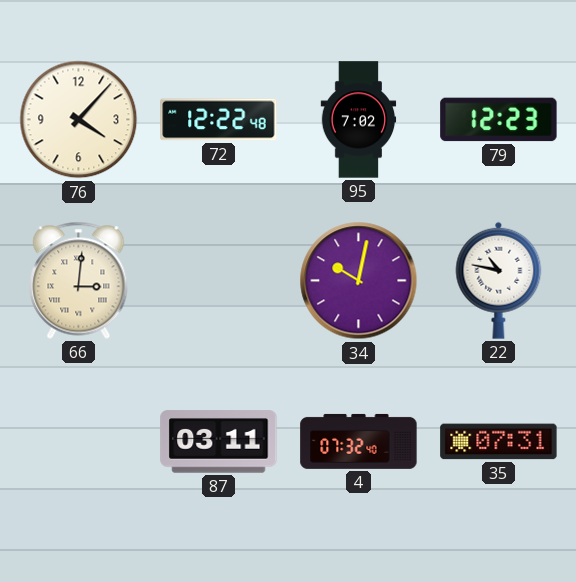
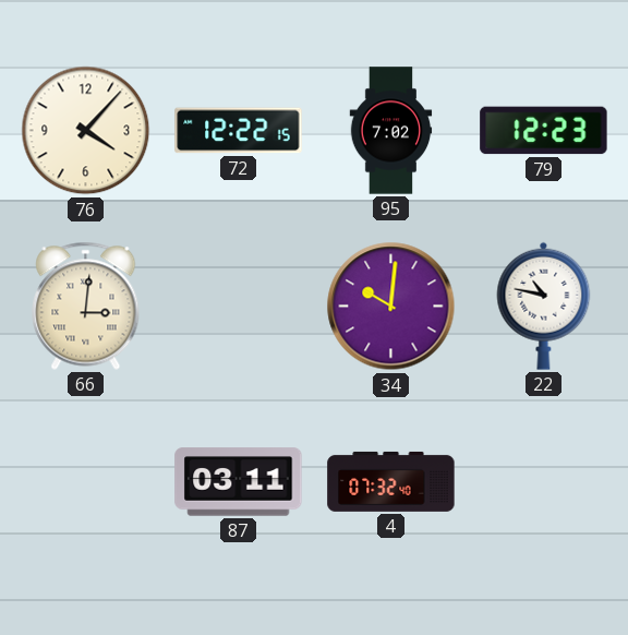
72: 12:22:48 -> 12:22:15
34: 10:02 -> 10:01
35: 07:31 -> none
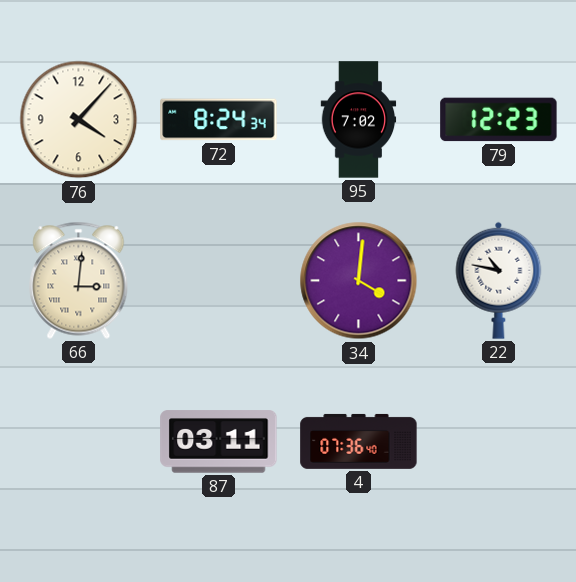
72: 12:22 -> 8:24
34: 10:01 -> 4:01
4: 07:32 -> 07:36
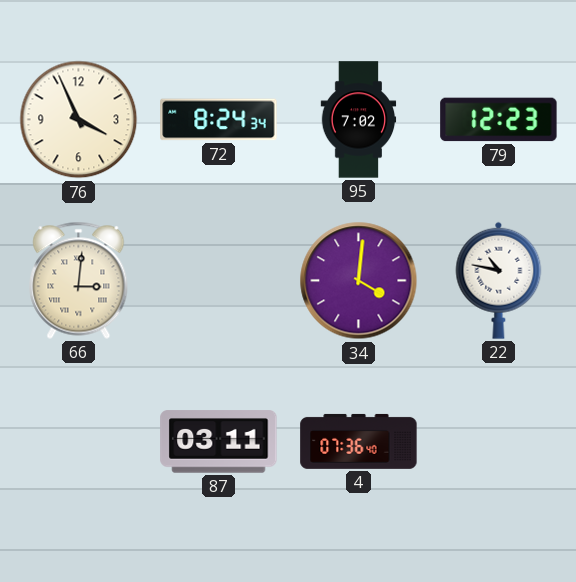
76: 4:07 -> 3:56
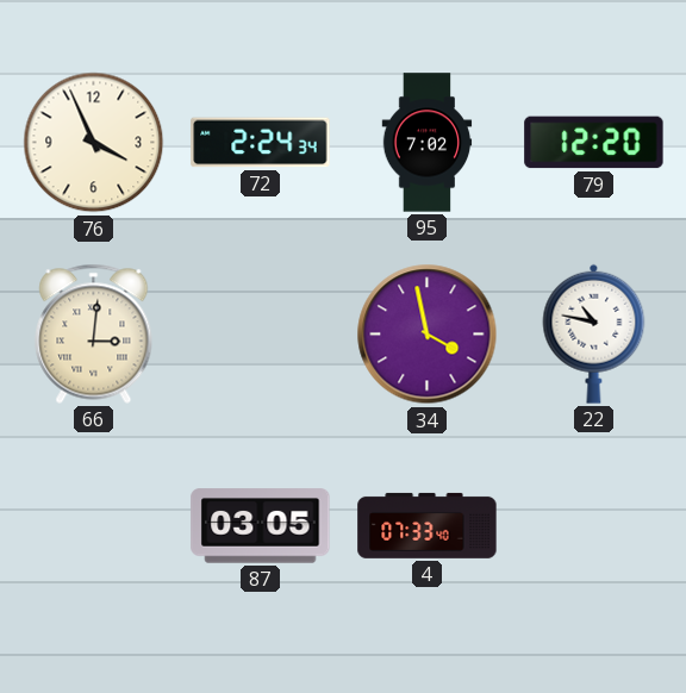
72: 8:24 -> 2:24
79: 12:23 -> 12:20
34: 4:01 -> 3:58
87: 03:11 -> 03:05
4: 07:36 -> 07:33
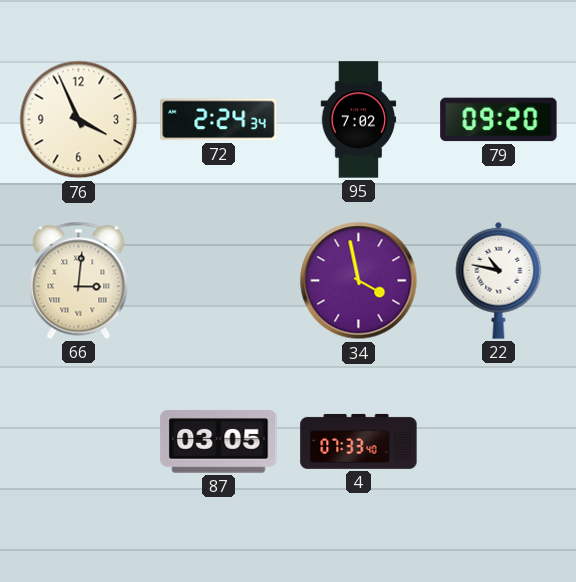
79: 12:20 -> 09:20
